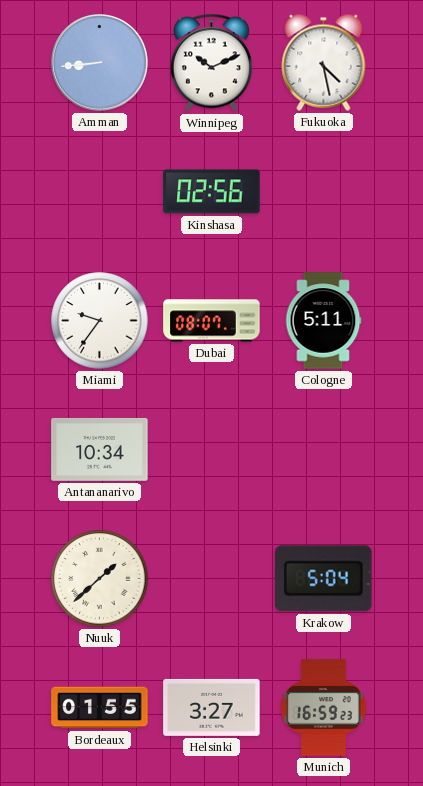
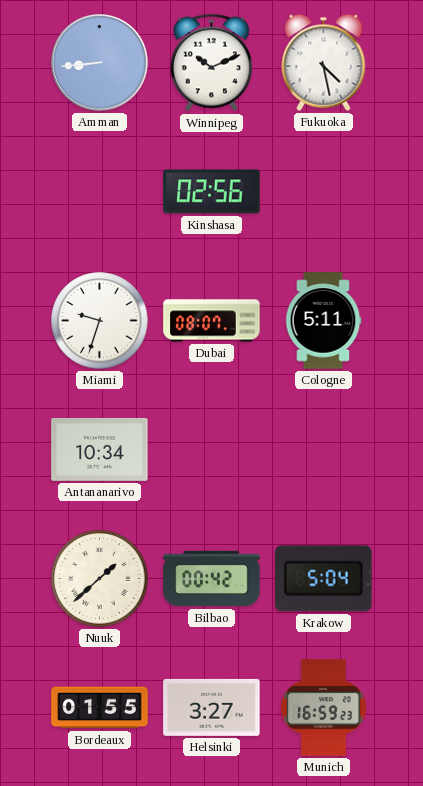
Miami: 9:36 -> 9:33
Bilbao: none -> 00:42
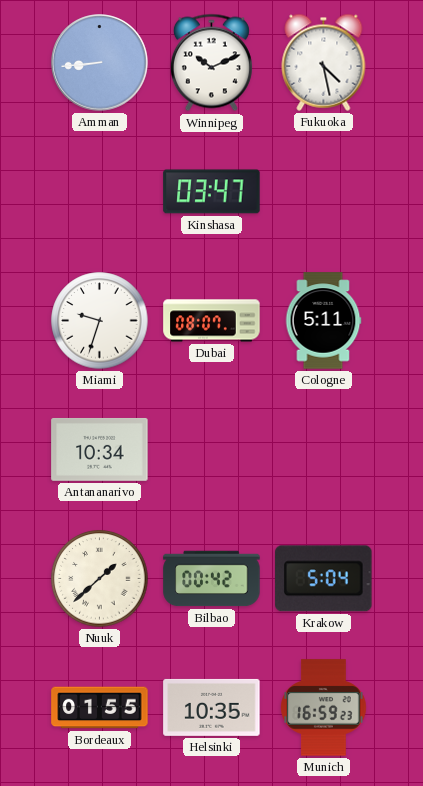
Kinshasa: 02:56 -> 03:47
Helsinki: 3:27 -> 10:35
